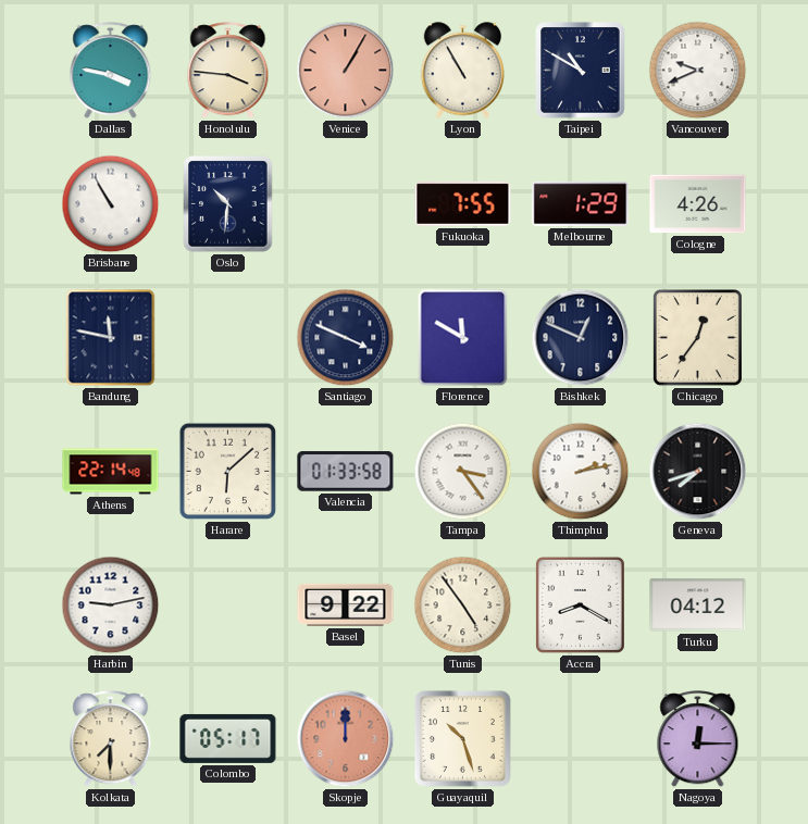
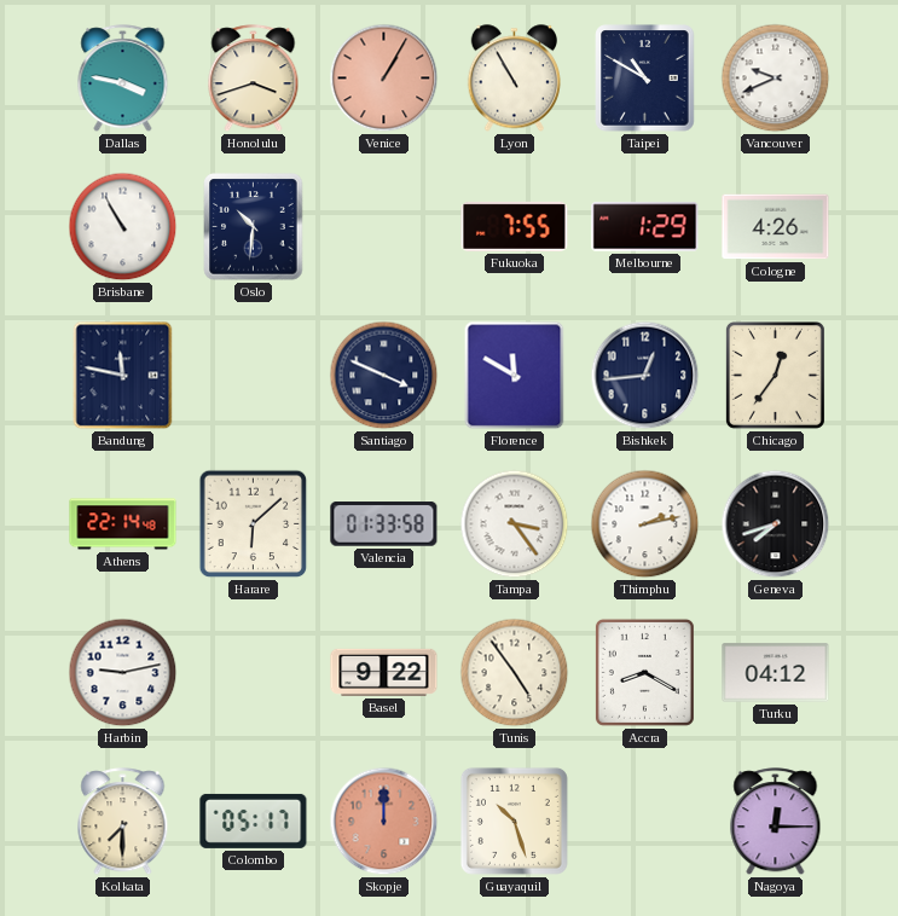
Honolulu: 3:46 -> 3:42
Bishkek: 12:49 -> 12:44
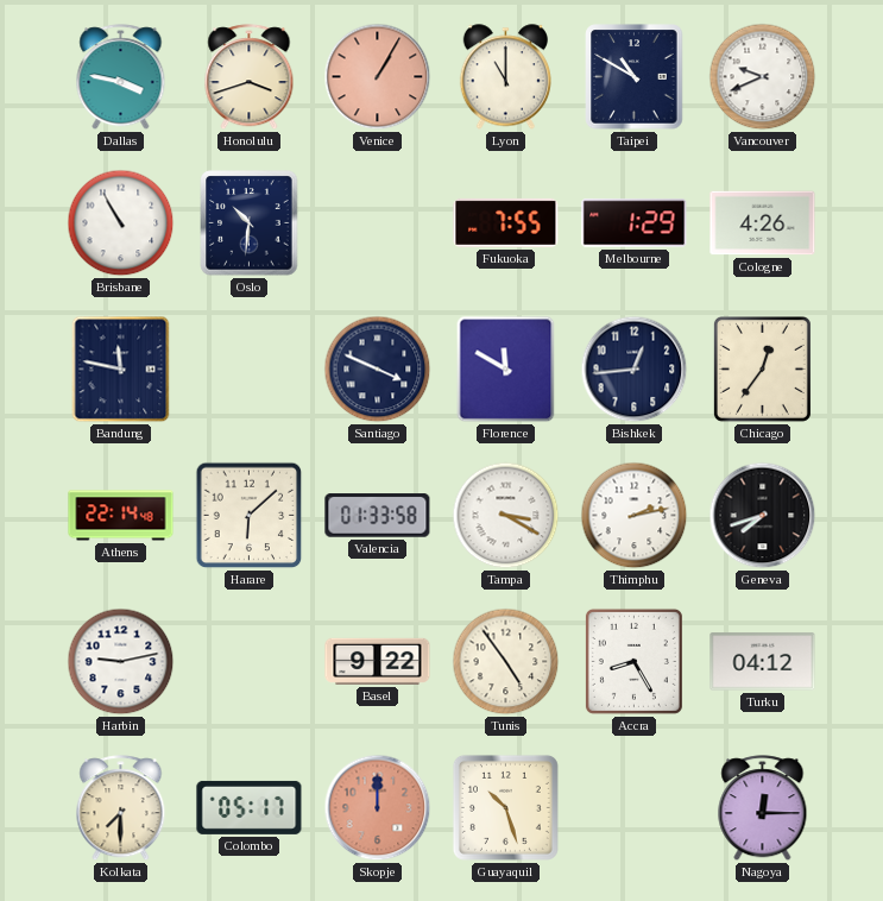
Lyon: 10:55 -> 11:00
Tampa: 3:24 -> 3:20
Accra: 8:20 -> 8:25
